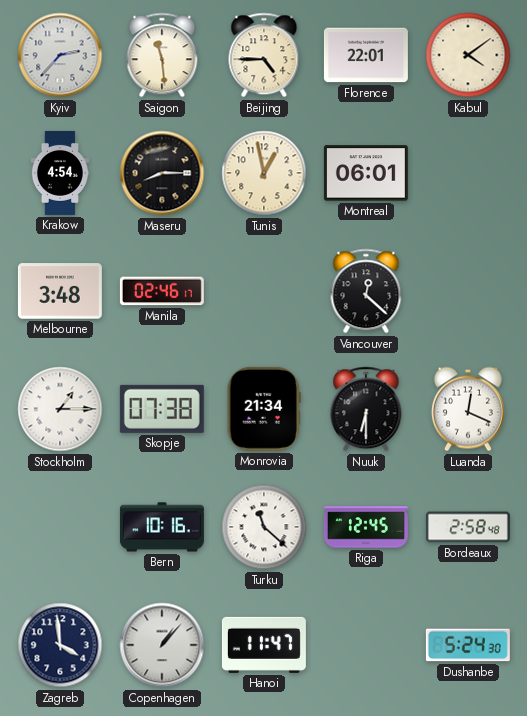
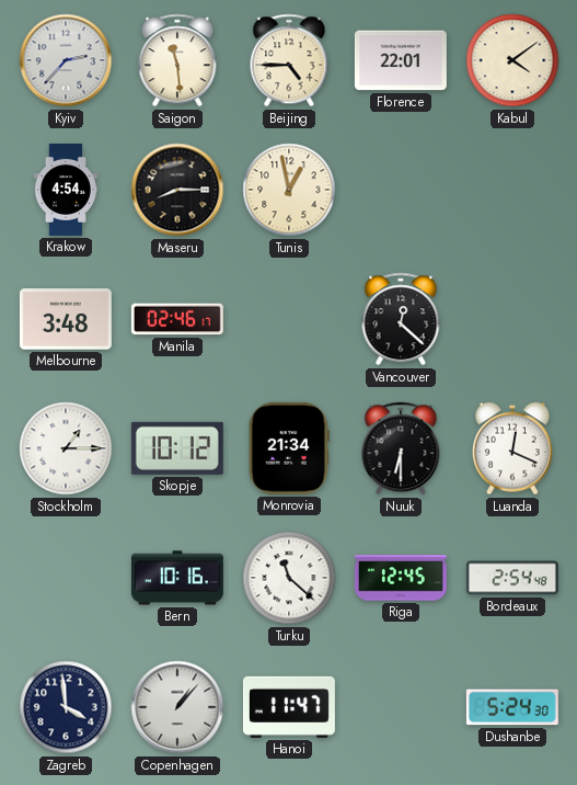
Montreal: 06:01 -> none
Skopje: 07:38 -> 10:12
Bordeaux: 2:58 -> 2:54
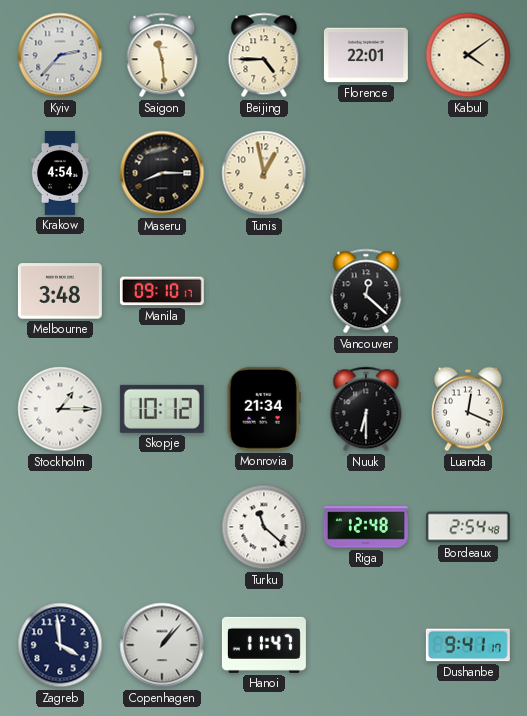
Manila: 02:46 -> 09:10
Bern: 10:16 -> none
Riga: 12:45 -> 12:48
Dushanbe: 5:24 -> 9:41
